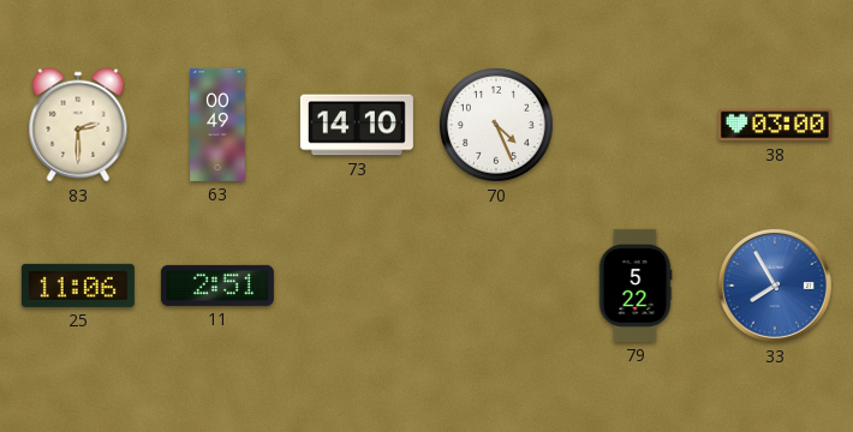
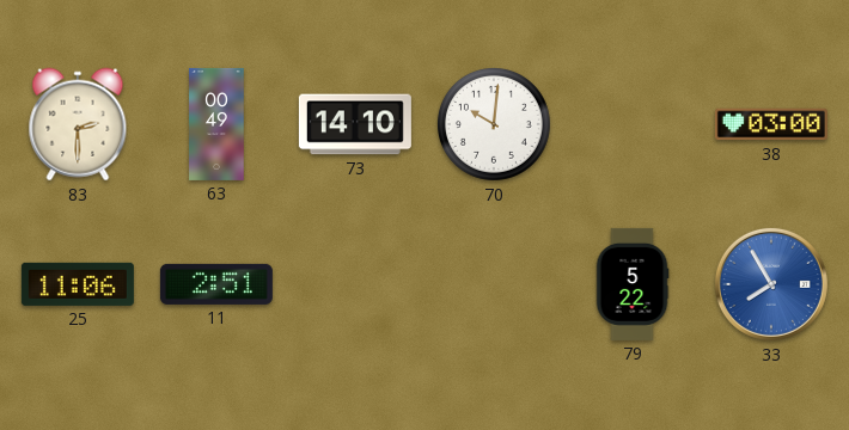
70: 4:26 -> 10:01
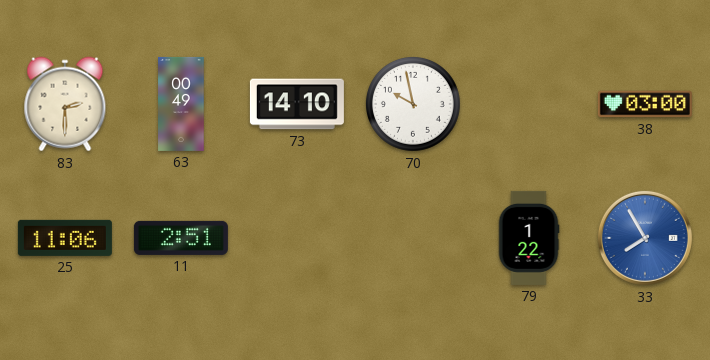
70: 10:01 -> 9:58
79: 5:22 -> 1:22
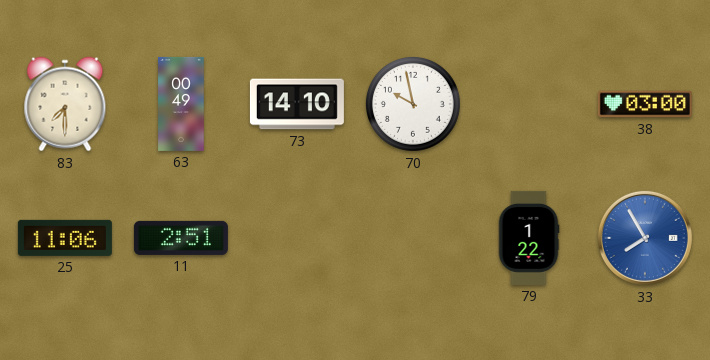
83: 2:30 -> 7:30
